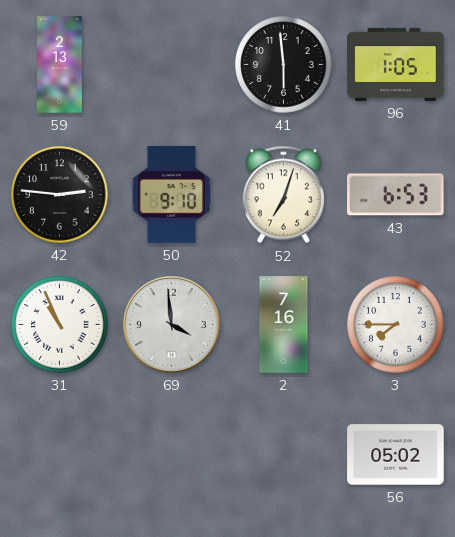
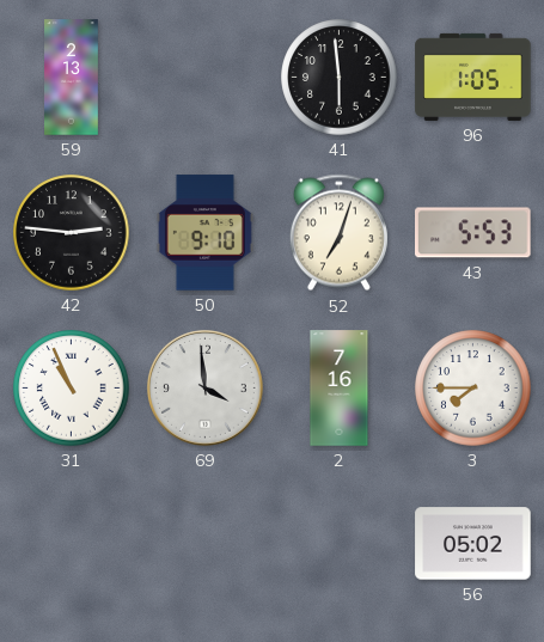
43: 6:53 -> 5:53
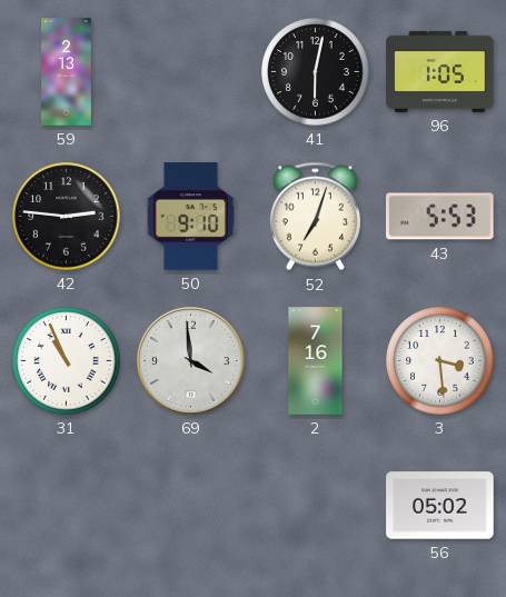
41: 5:59 -> 6:02
3: 7:45 -> 3:29
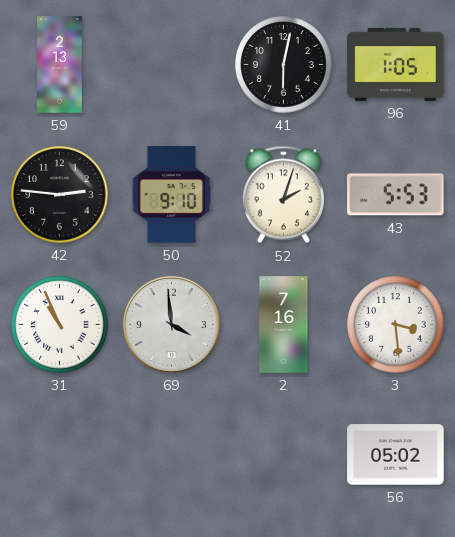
52: 7:03 -> 2:03
